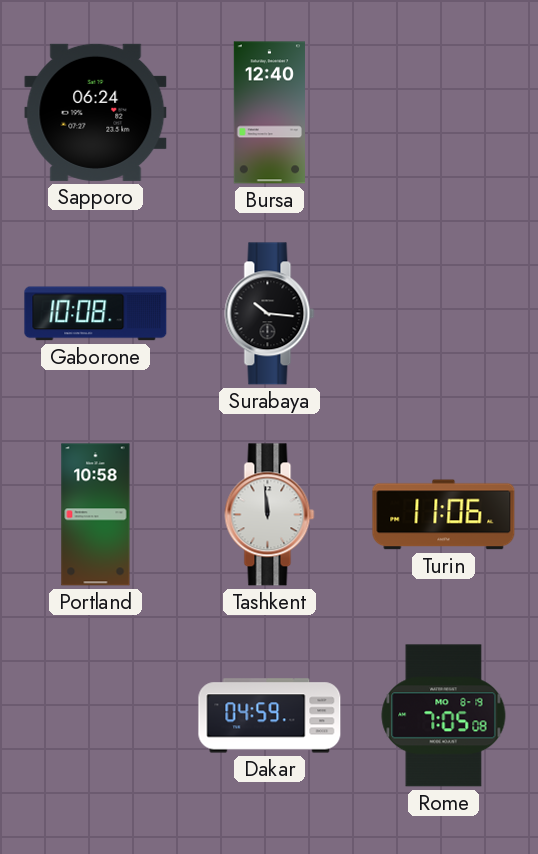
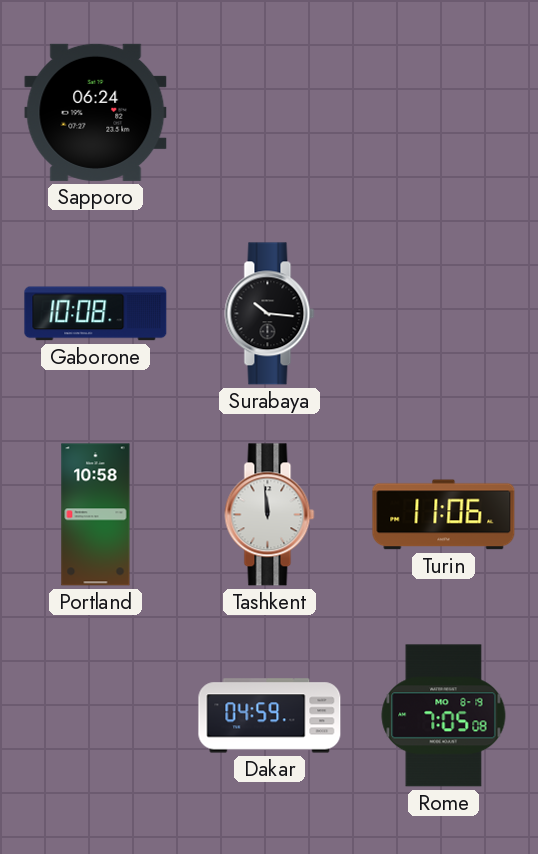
Bursa: 12:40 -> none
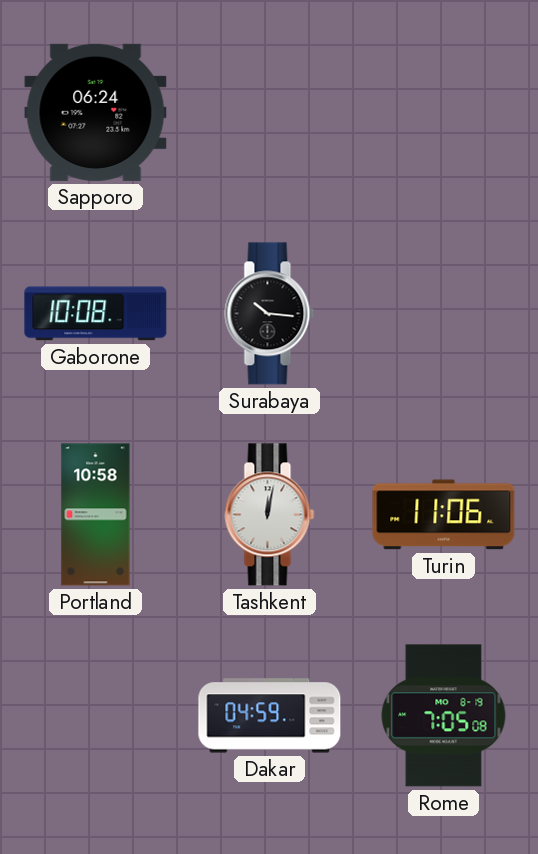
Tashkent: 11:59 -> 12:02
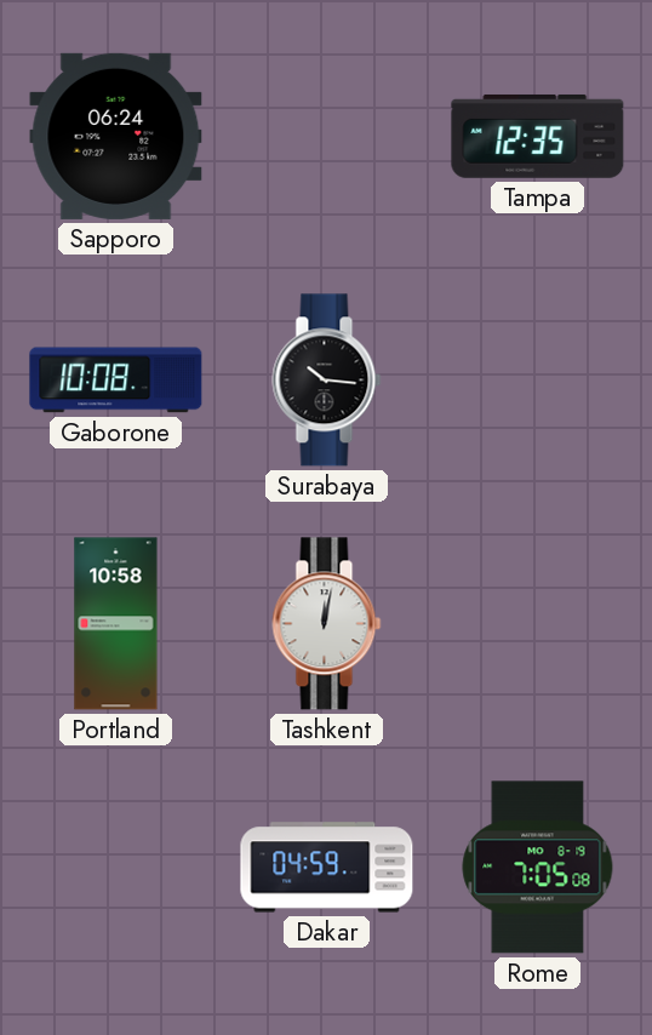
Tampa: none -> 12:35
Turin: 11:06 -> none
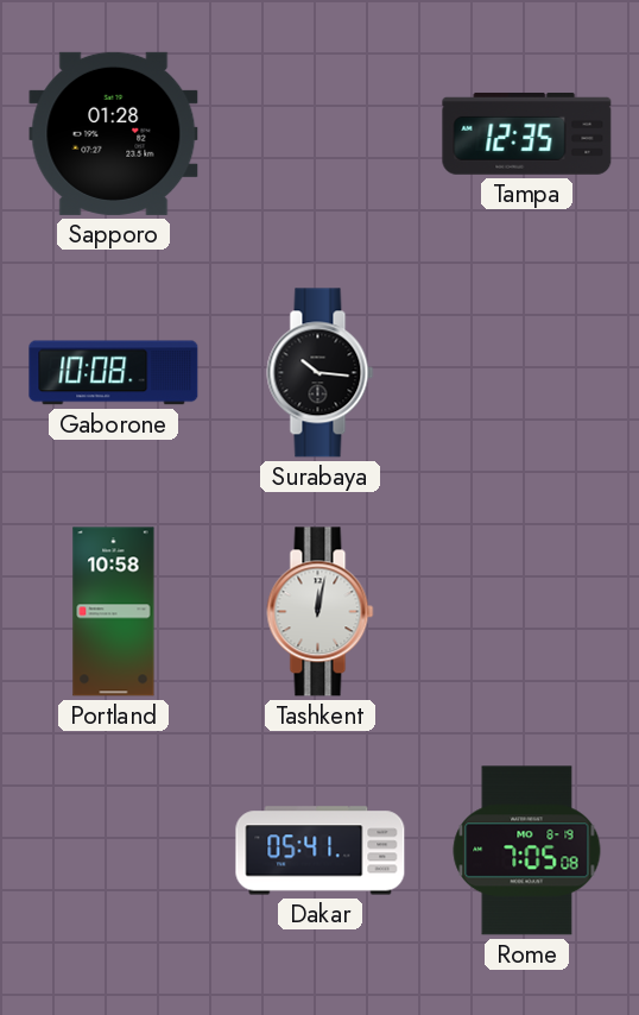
Sapporo: 06:24 -> 01:28
Dakar: 04:59 -> 05:41
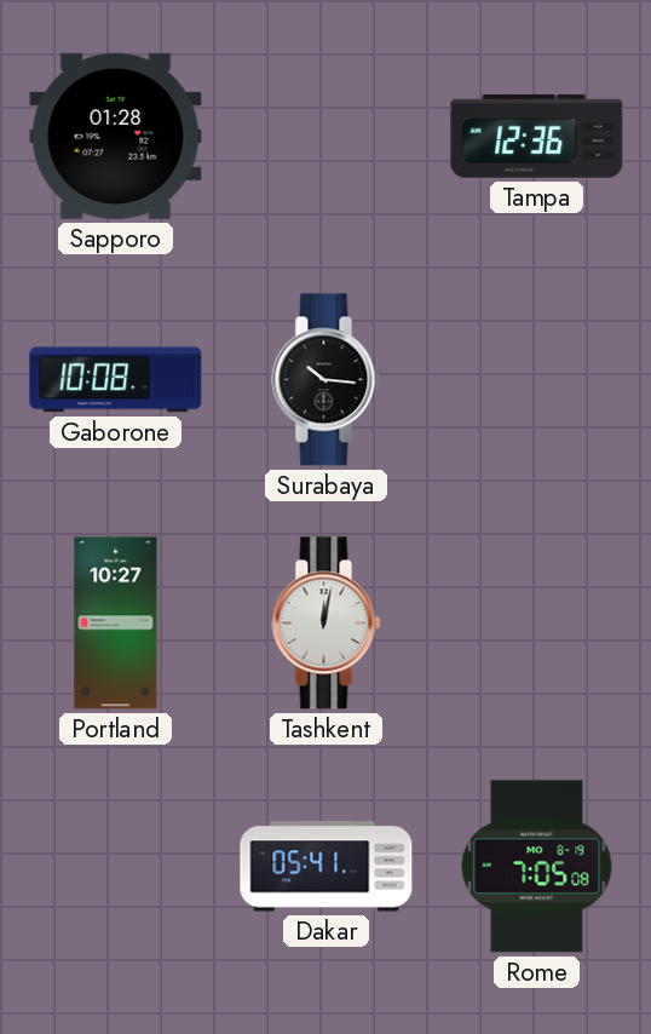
Tampa: 12:35 -> 12:36
Portland: 10:58 -> 10:27
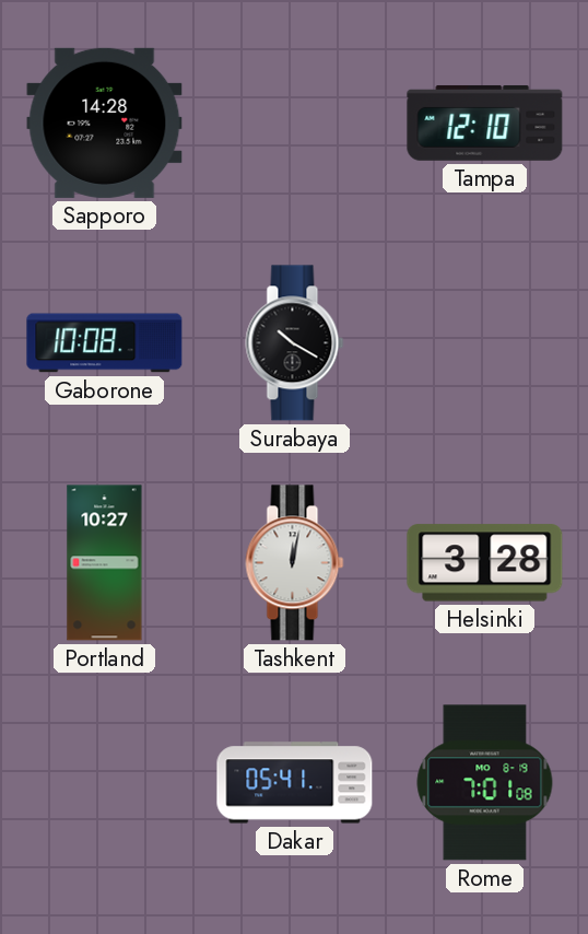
Sapporo: 01:28 -> 14:28
Tampa: 12:36 -> 12:10
Surabaya: 10:16 -> 10:20
Helsinki: none -> 3:28
Rome: 7:05 -> 7:01
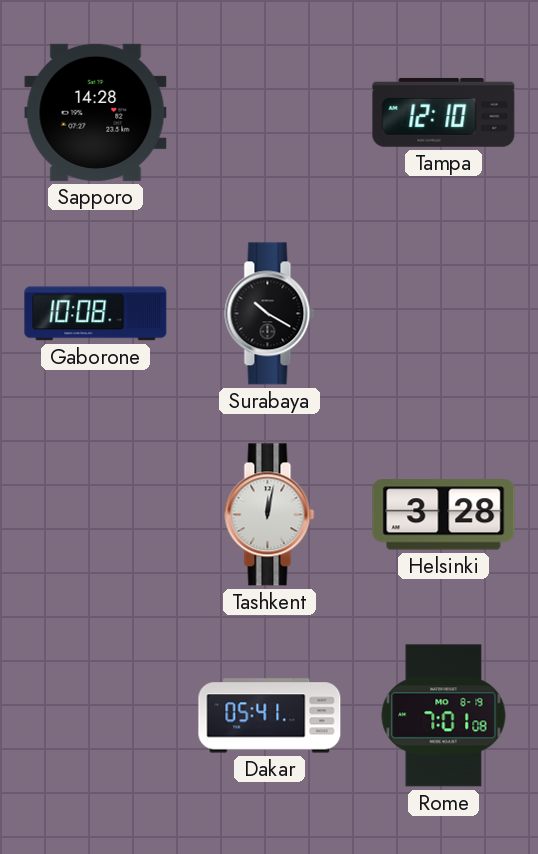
Portland: 10:27 -> none
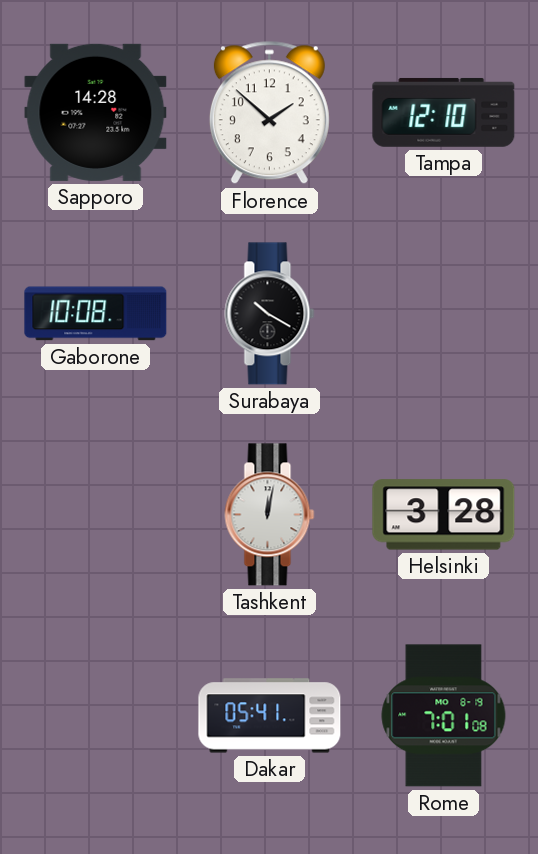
Florence: none -> 1:52
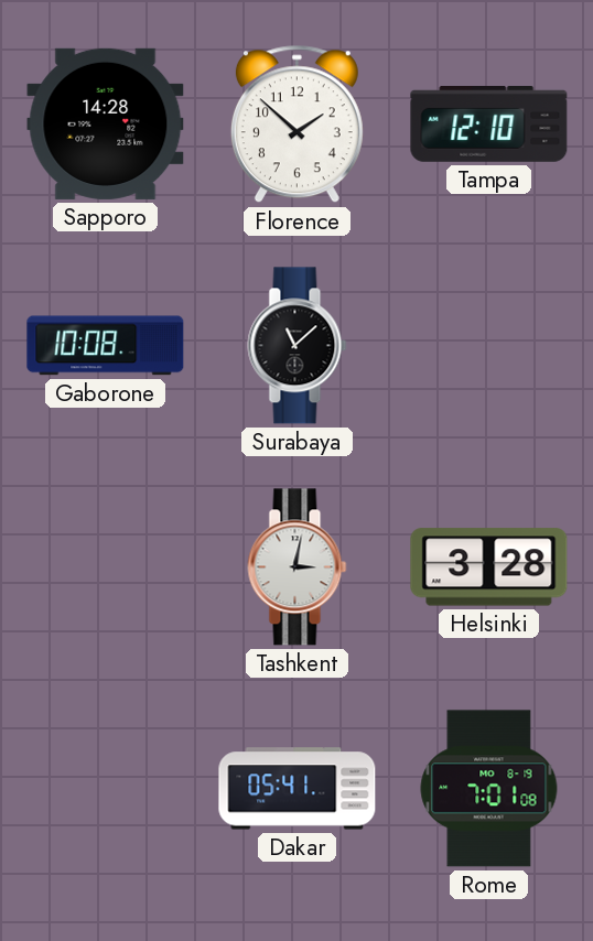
Surabaya: 10:20 -> 11:08
Tashkent: 12:02 -> 3:02
